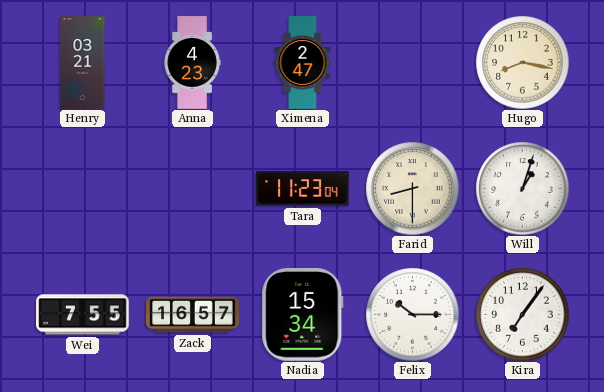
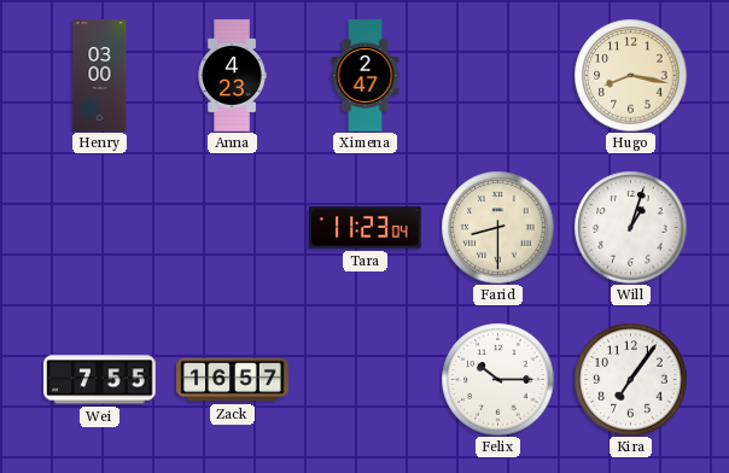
Henry: 03:21 -> 03:00
Nadia: 15:34 -> none
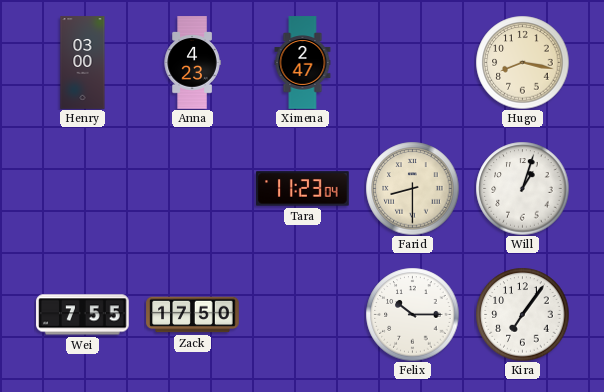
Zack: 16:57 -> 17:50
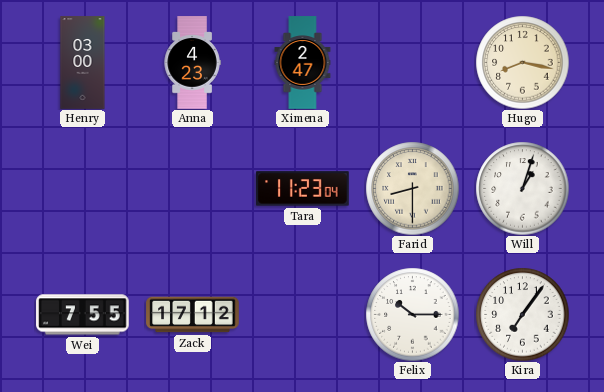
Zack: 17:50 -> 17:12
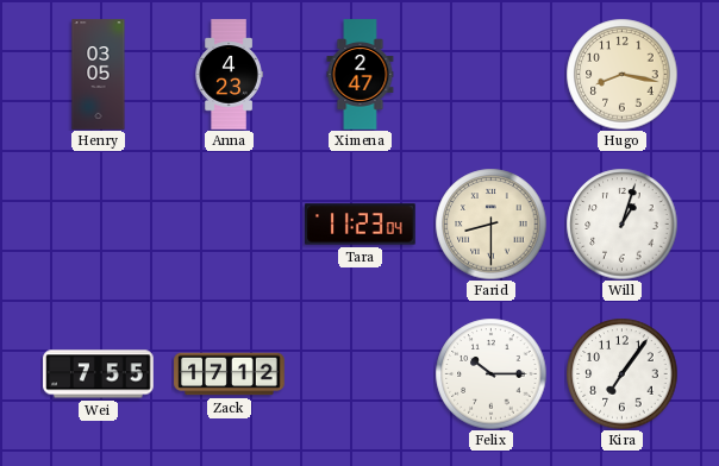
Henry: 03:00 -> 03:05
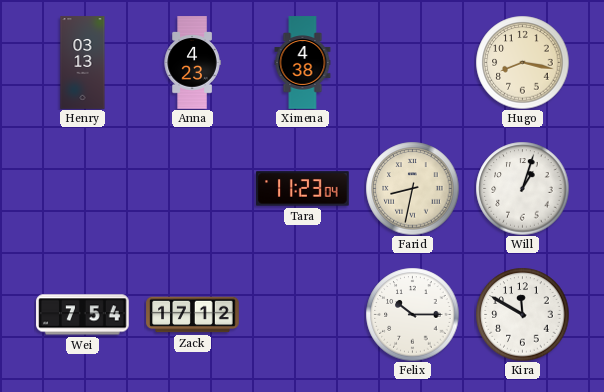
Henry: 03:05 -> 03:13
Ximena: 2:47 -> 4:38
Farid: 8:30 -> 8:32
Wei: 7:55 -> 7:54
Kira: 7:06 -> 11:50
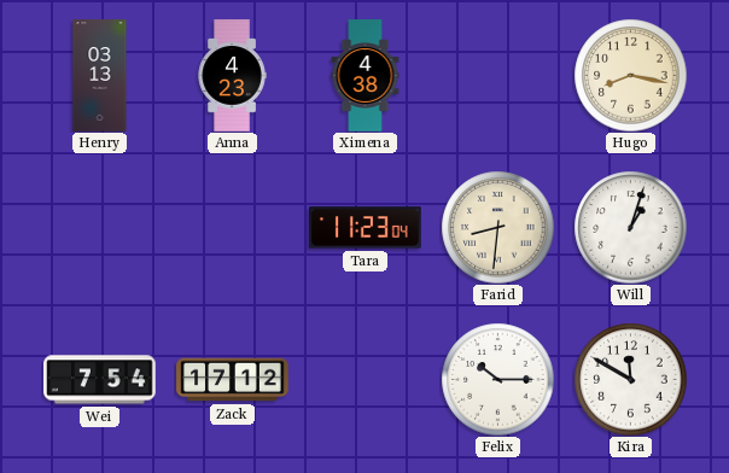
Farid: 8:32 -> 8:31
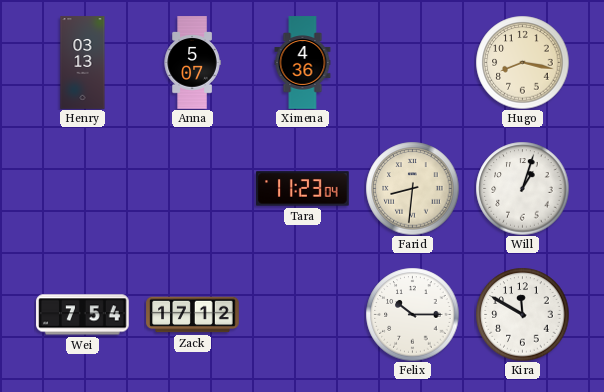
Anna: 4:23 -> 5:07
Ximena: 4:38 -> 4:36
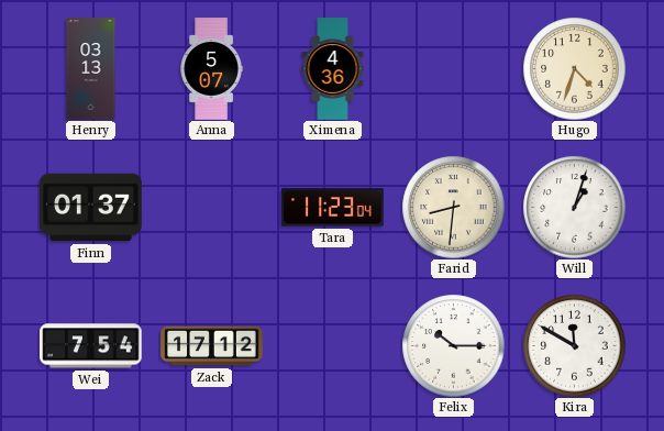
Hugo: 8:17 -> 4:33
Finn: none -> 01:37
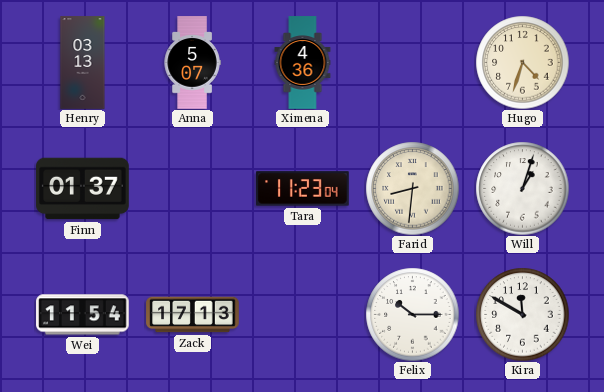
Wei: 7:54 -> 11:54
Zack: 17:12 -> 17:13
